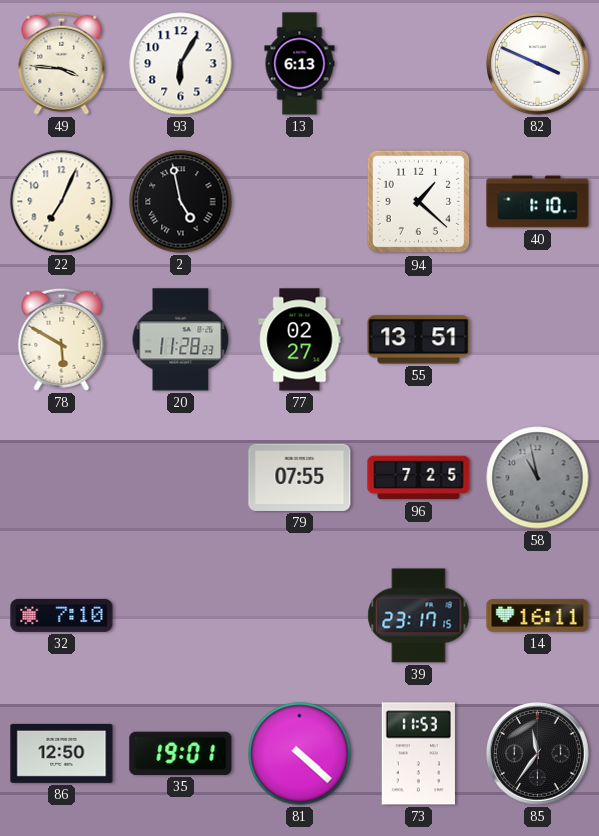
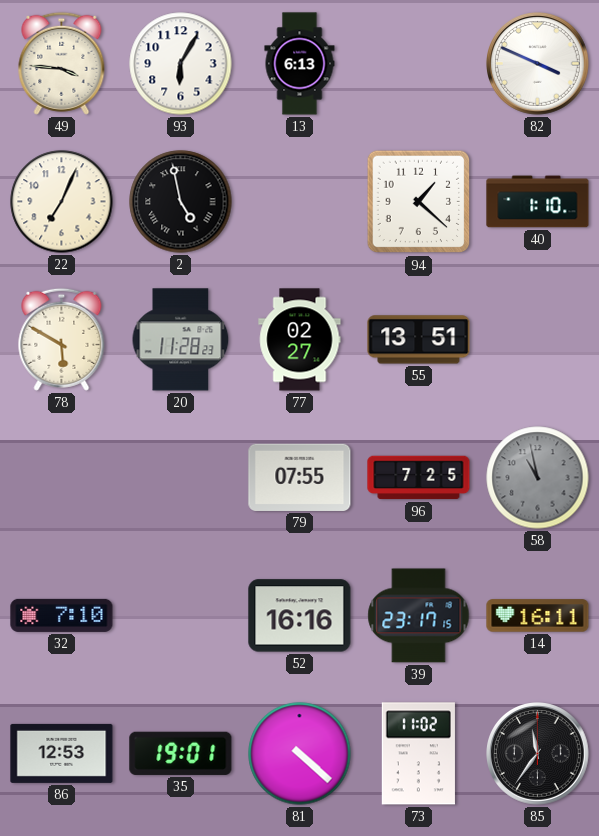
52: none -> 16:16
86: 12:50 -> 12:53
73: 11:53 -> 11:02
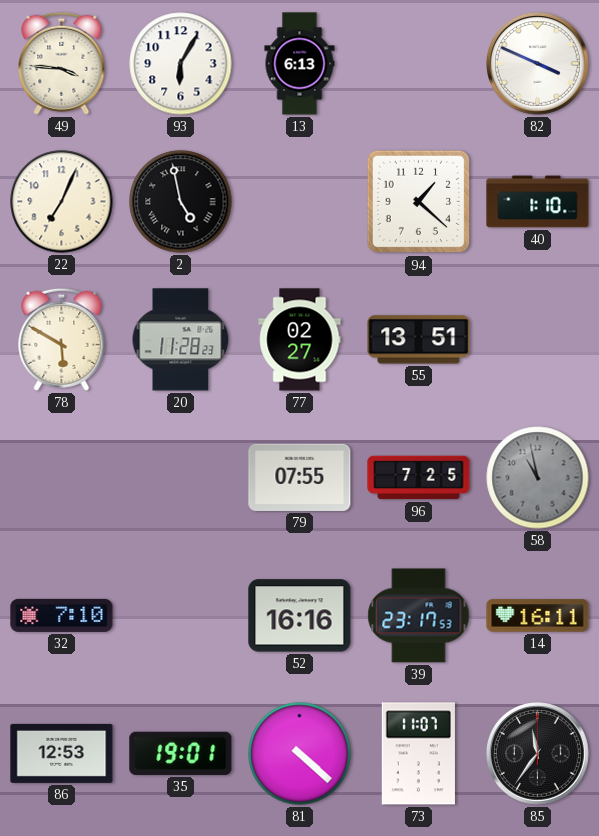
39: 23:17:15 -> 23:17:53
73: 11:02 -> 11:07
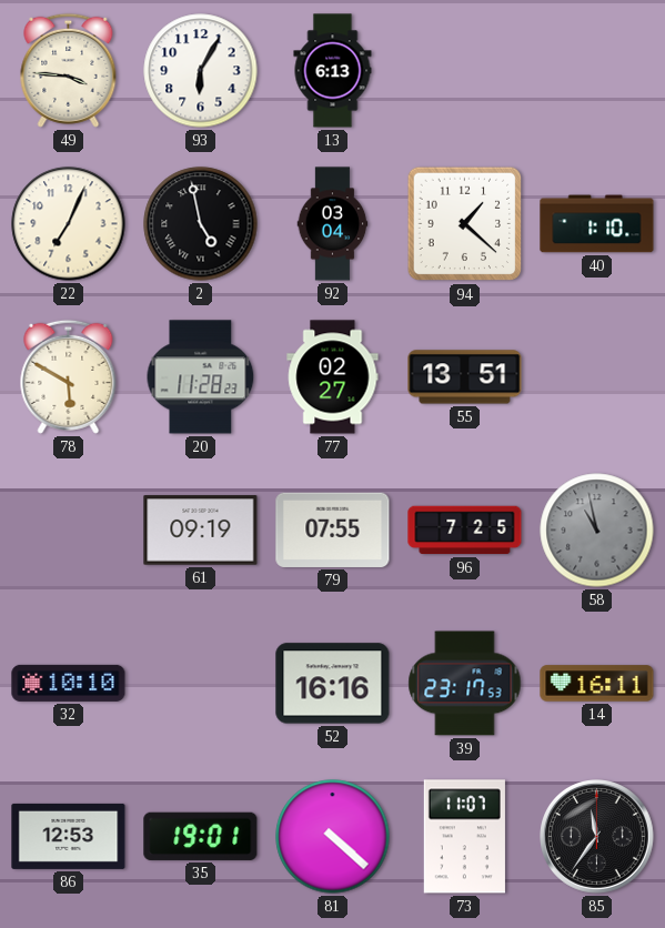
82: 3:49 -> none
92: none -> 03:04
61: none -> 09:19
32: 7:10 -> 10:10
